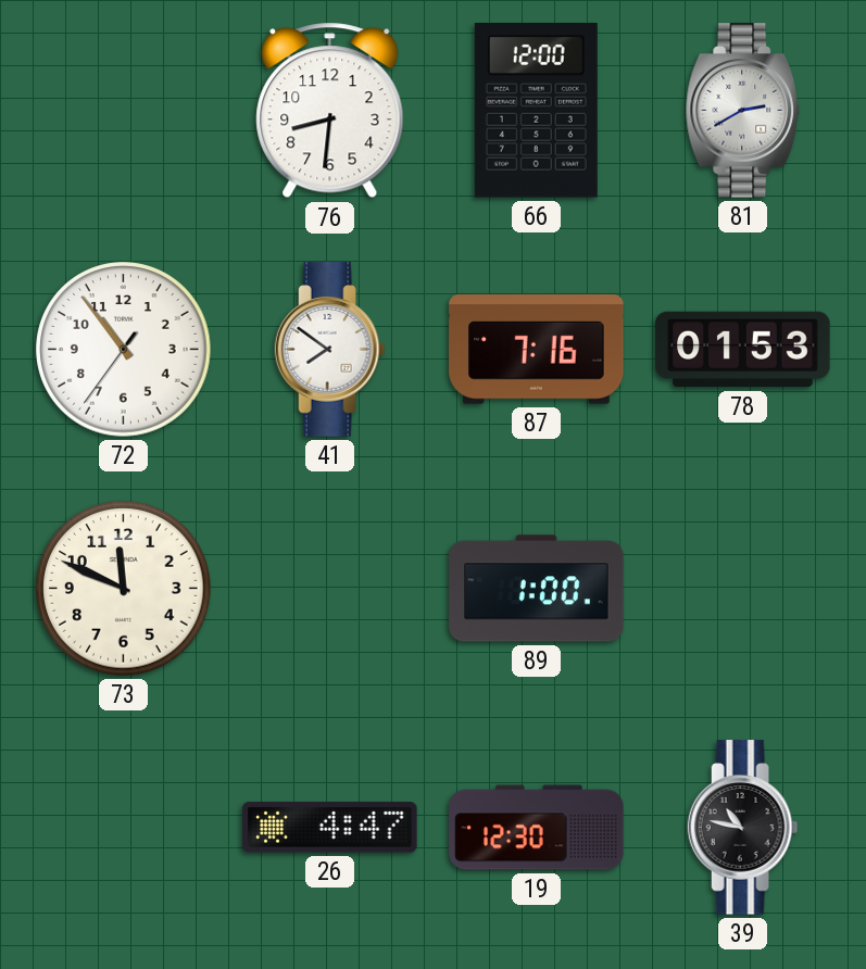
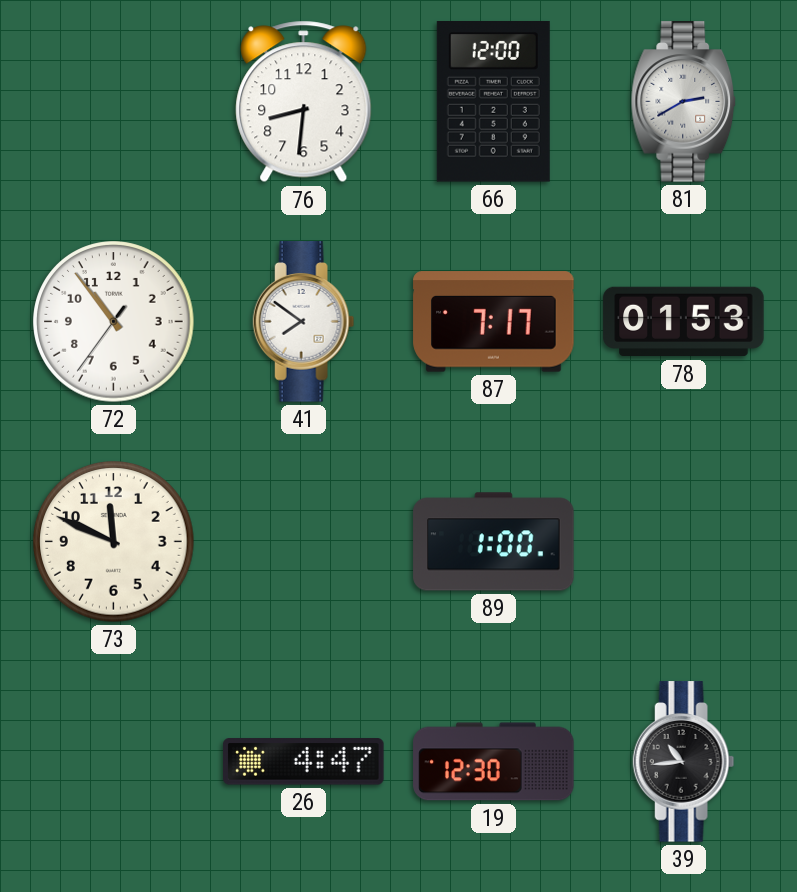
87: 7:16 -> 7:17
39: 10:47 -> 10:44
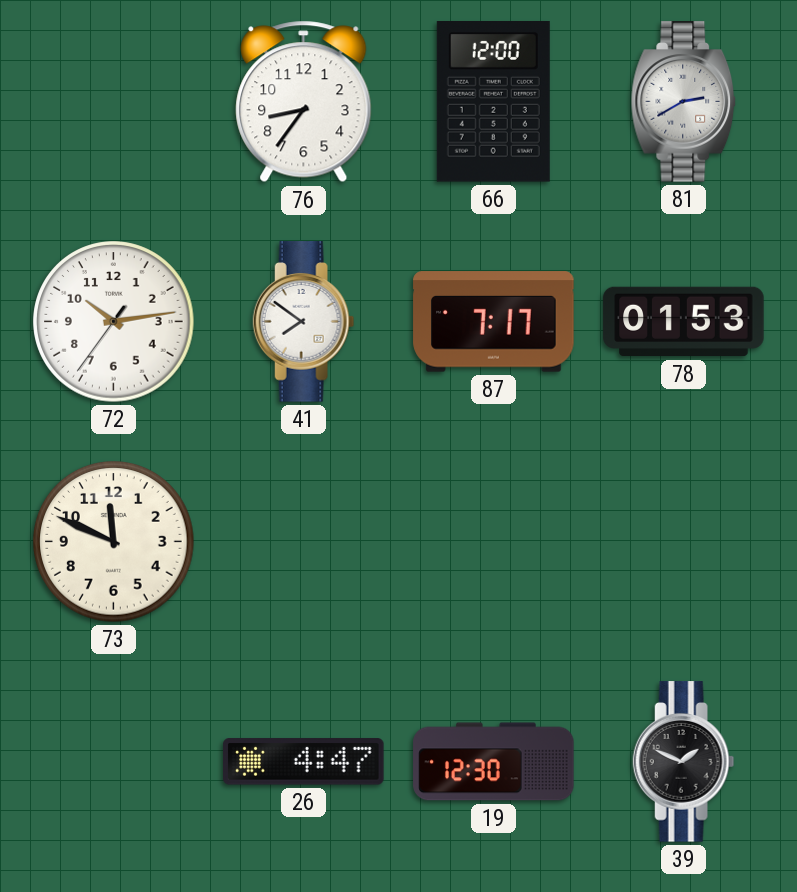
76: 8:31 -> 8:36
72: 10:53 -> 10:13
89: 1:00 -> none
39: 10:44 -> 1:49
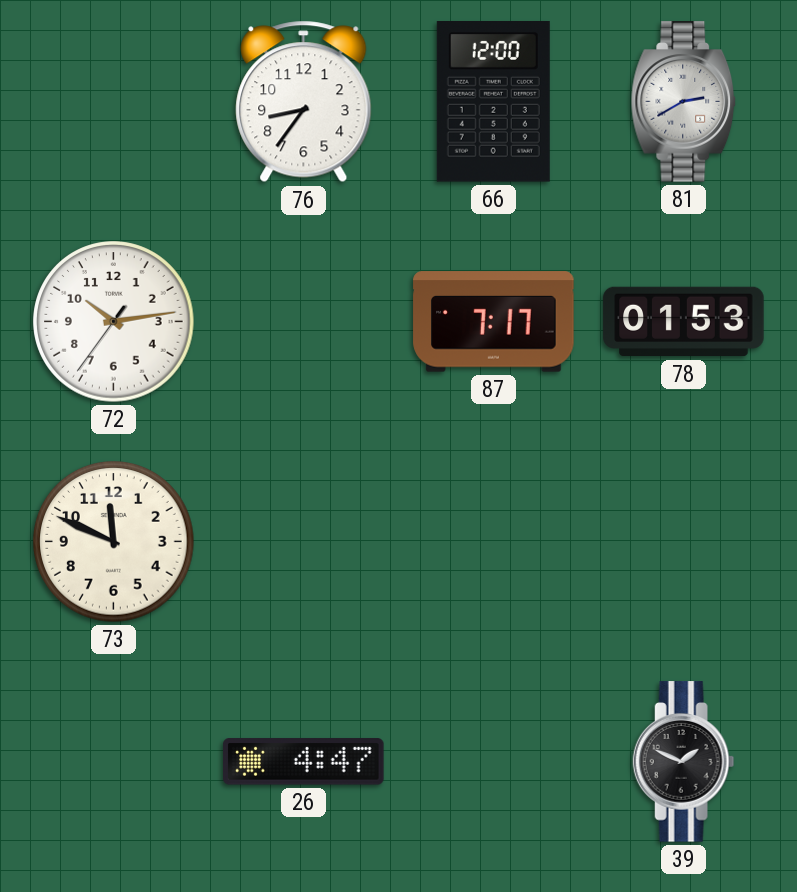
41: 7:51 -> none
19: 12:30 -> none
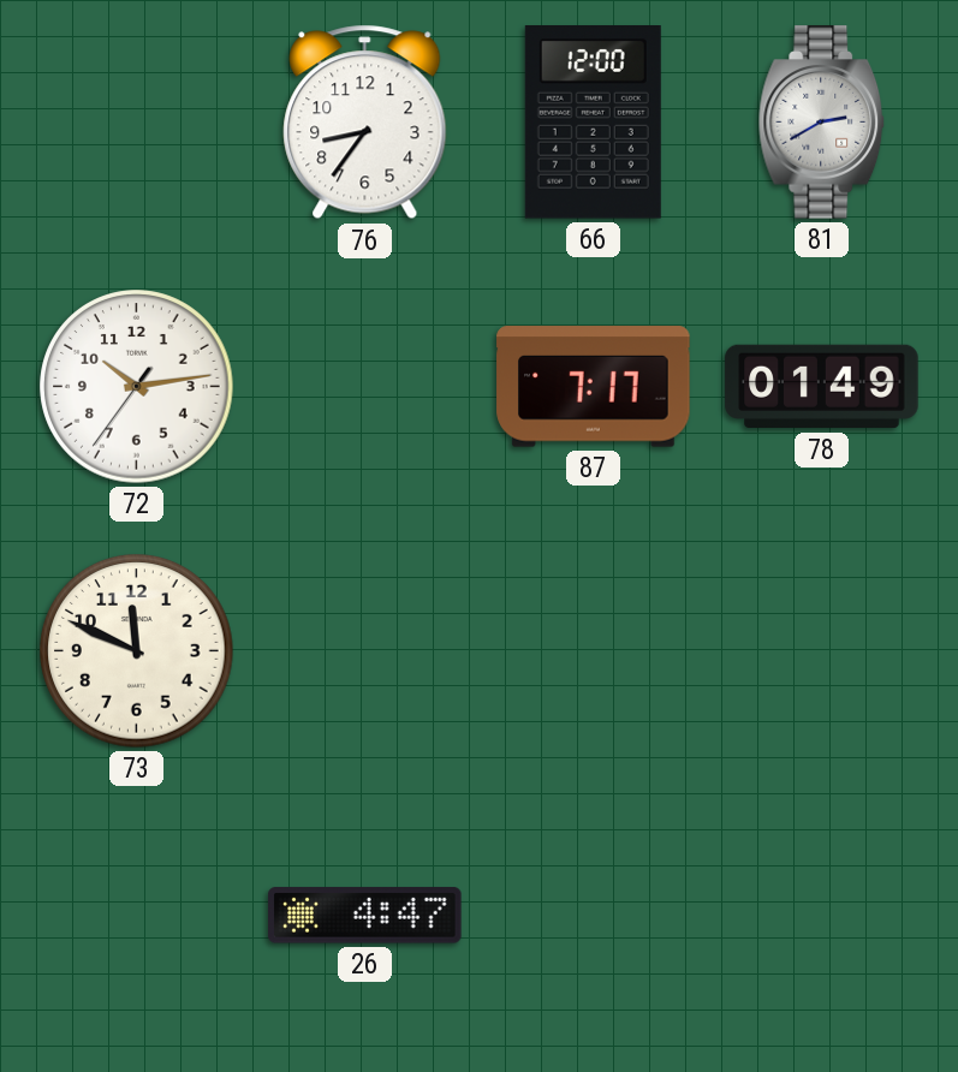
78: 01:53 -> 01:49
39: 1:49 -> none
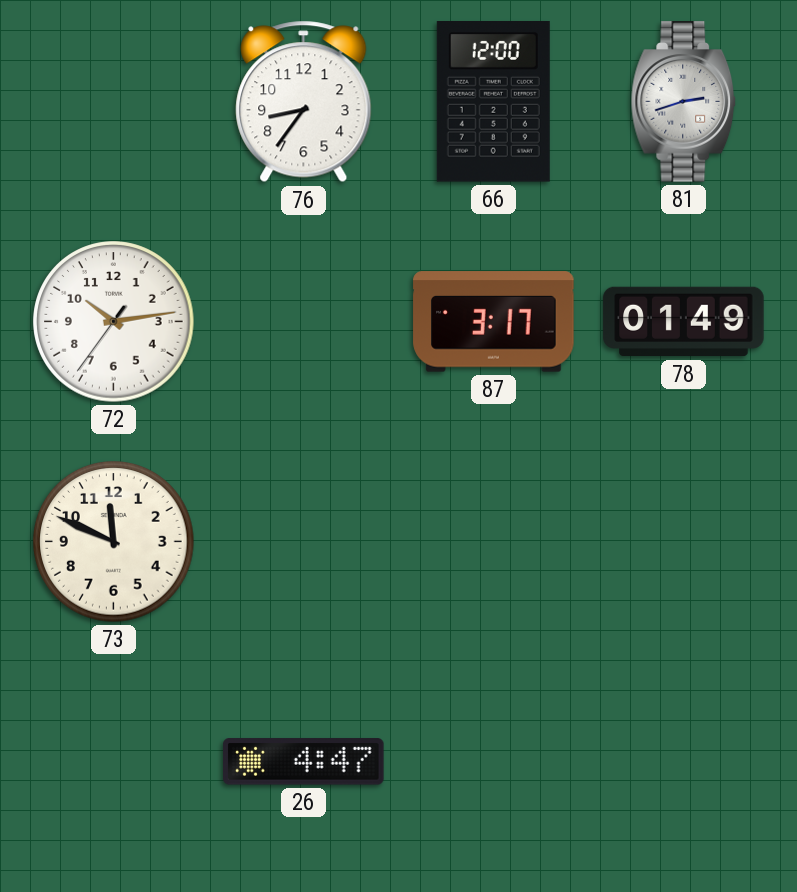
81: 2:40 -> 2:42
87: 7:17 -> 3:17
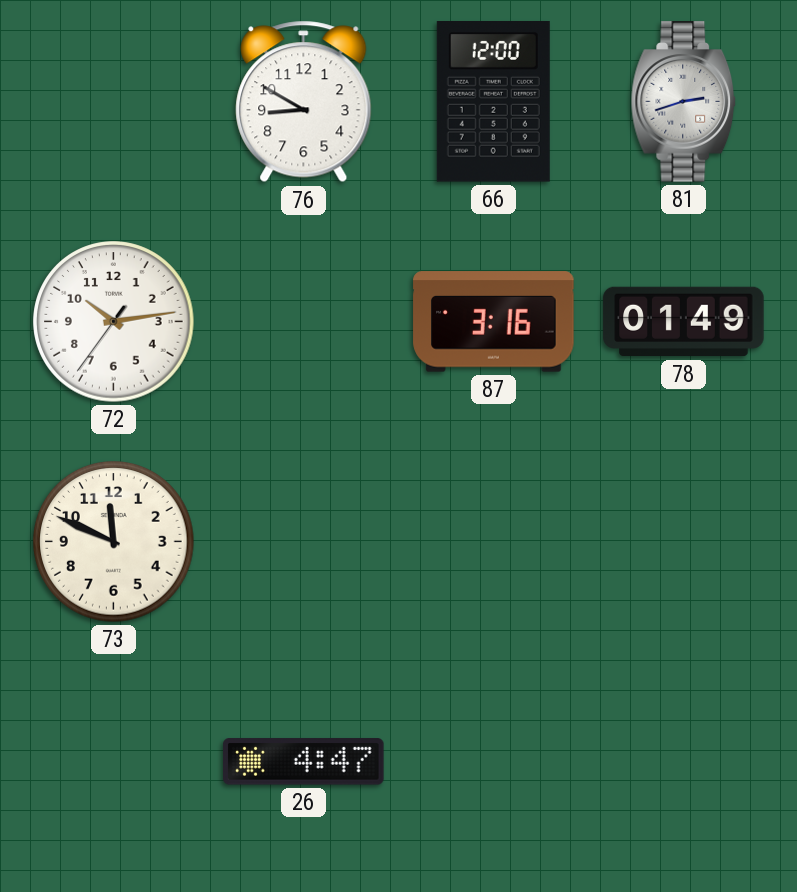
76: 8:36 -> 8:50
87: 3:17 -> 3:16
